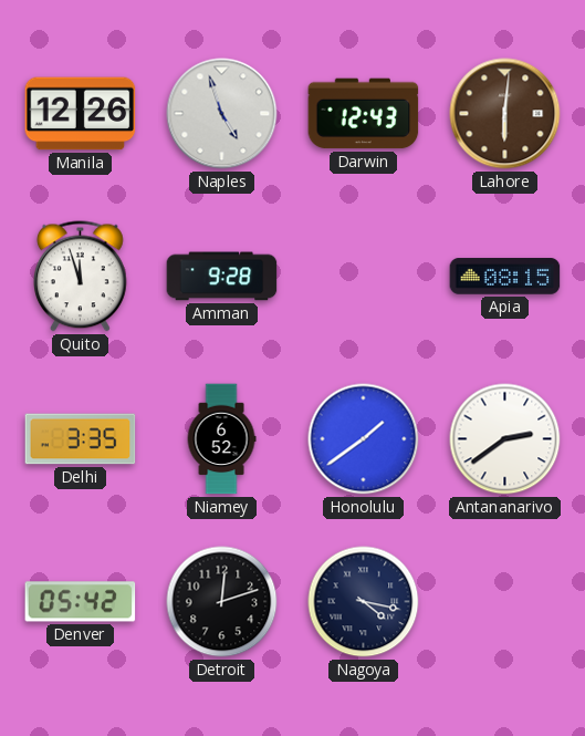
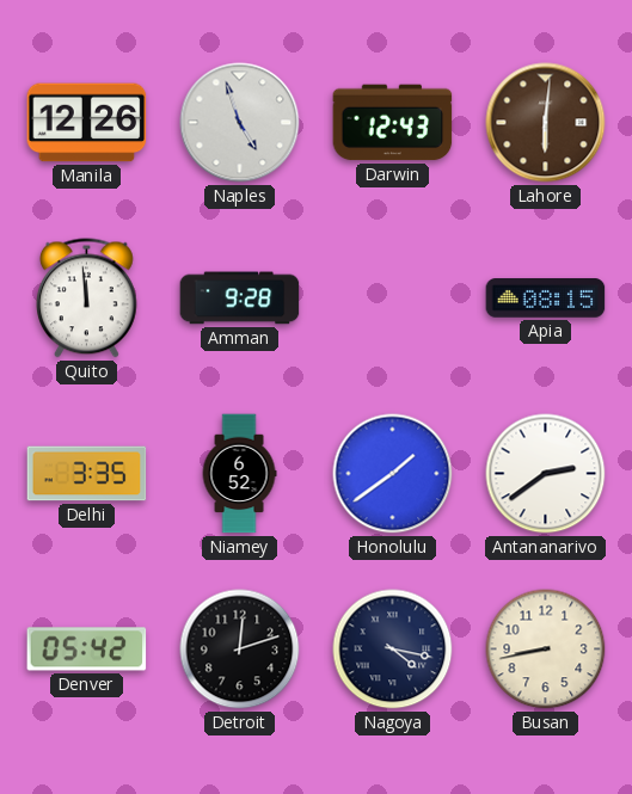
Quito: 11:57 -> 11:59
Busan: none -> 8:43
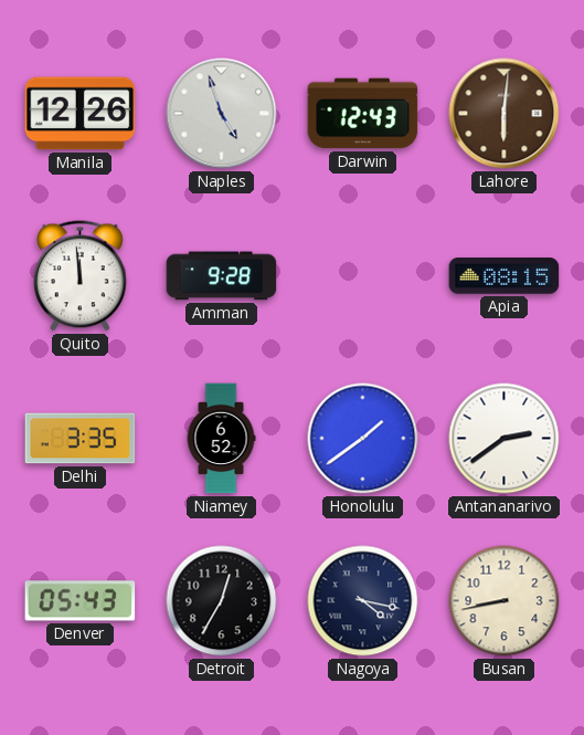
Denver: 05:42 -> 05:43
Detroit: 12:12 -> 12:35
